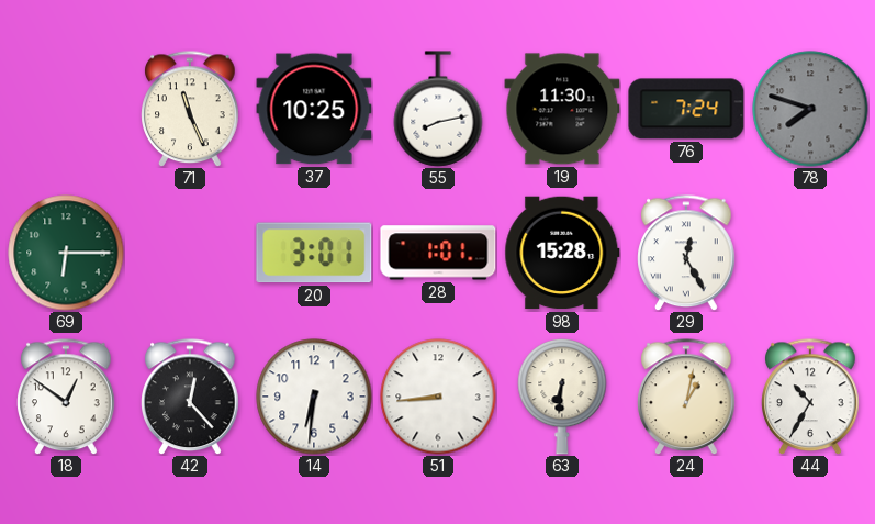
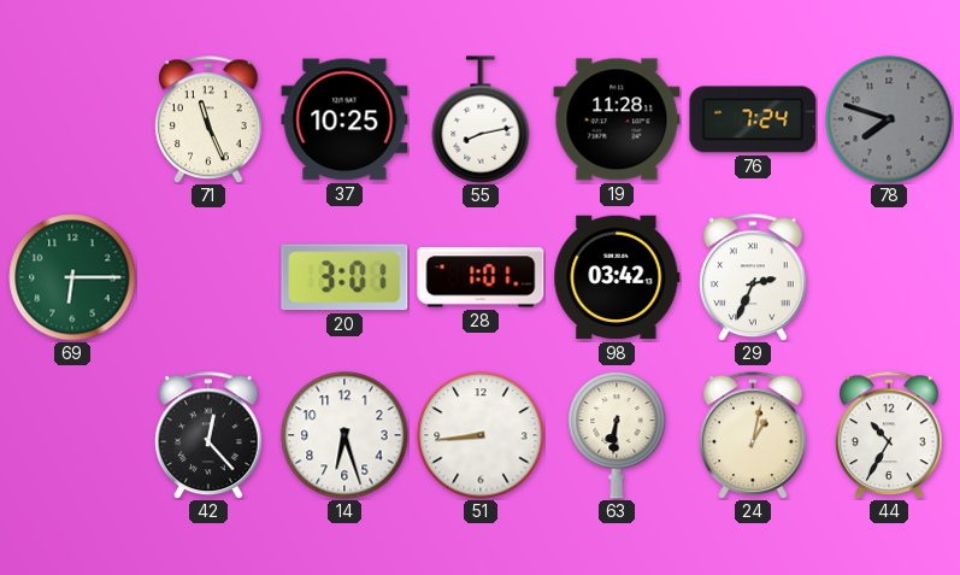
19: 11:30 -> 11:28
98: 15:28 -> 03:42
29: 12:25 -> 2:34
18: 12:51 -> none
14: 6:31 -> 6:27
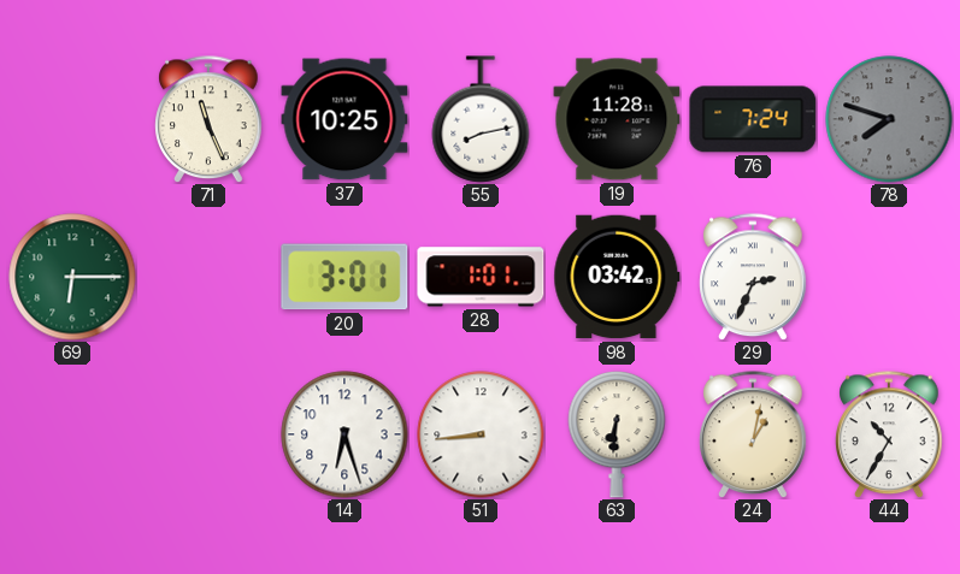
42: 12:23 -> none
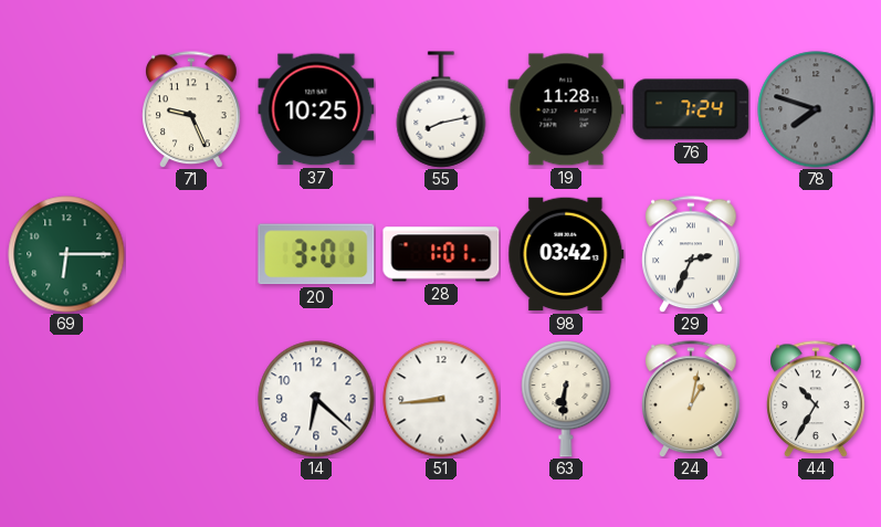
71: 11:26 -> 9:26
14: 6:27 -> 6:22
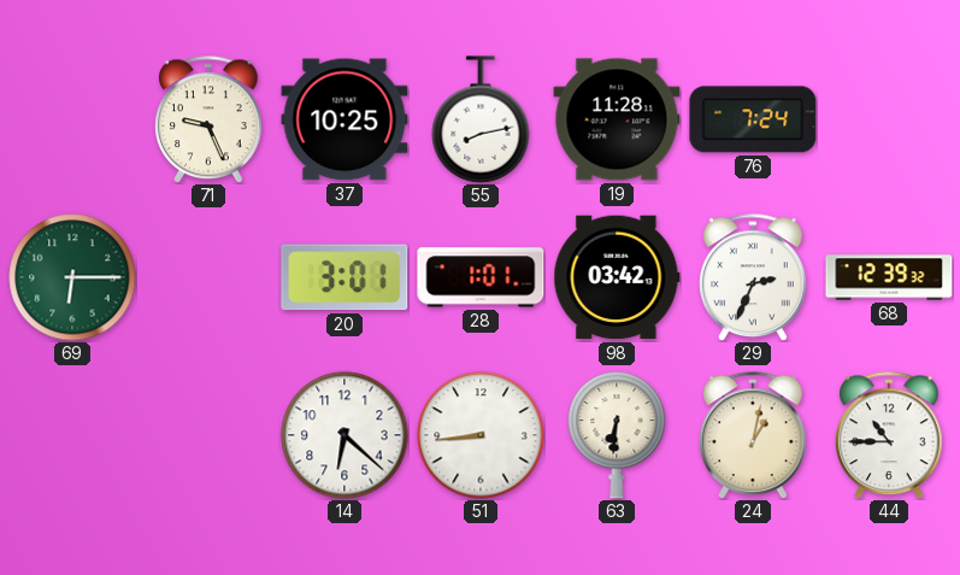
78: 7:48 -> none
68: none -> 12:39
44: 10:35 -> 10:45
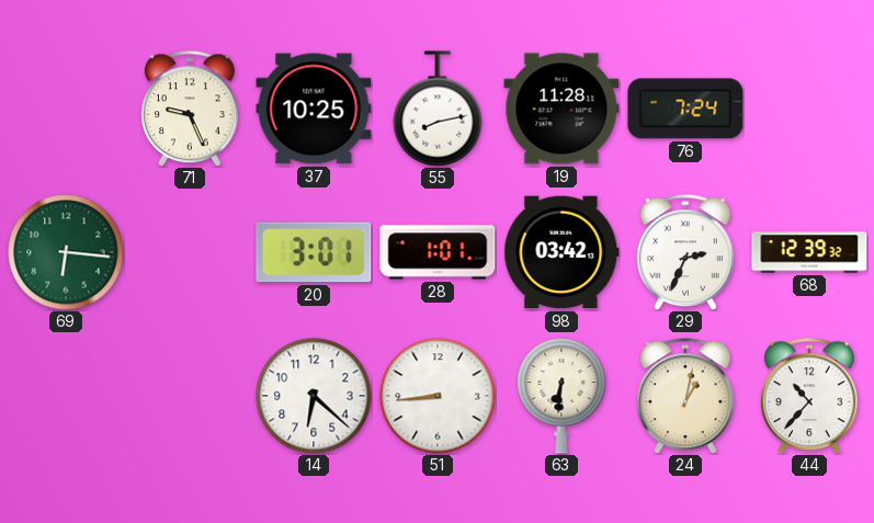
69: 6:15 -> 6:16
44: 10:45 -> 10:37
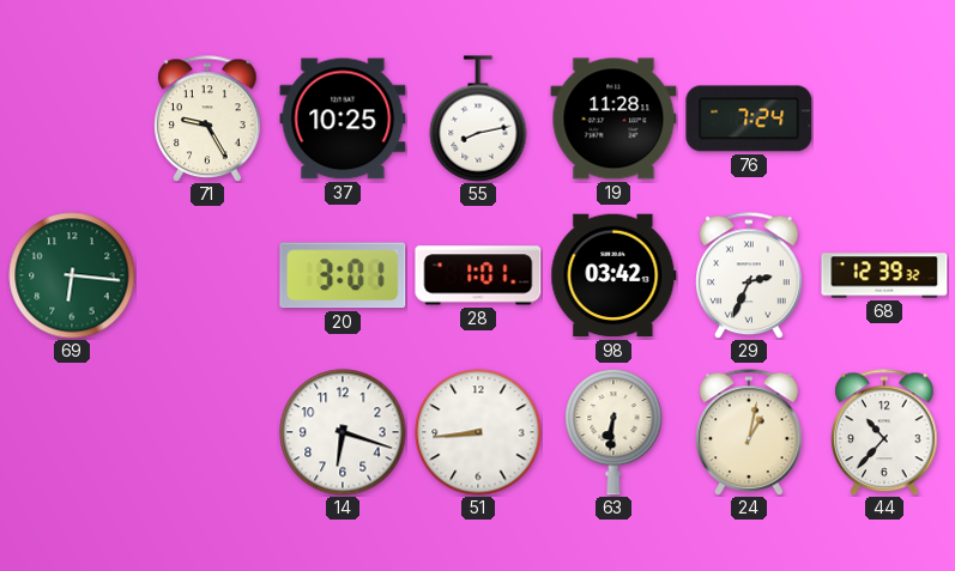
71: 9:26 -> 9:25
14: 6:22 -> 6:18
